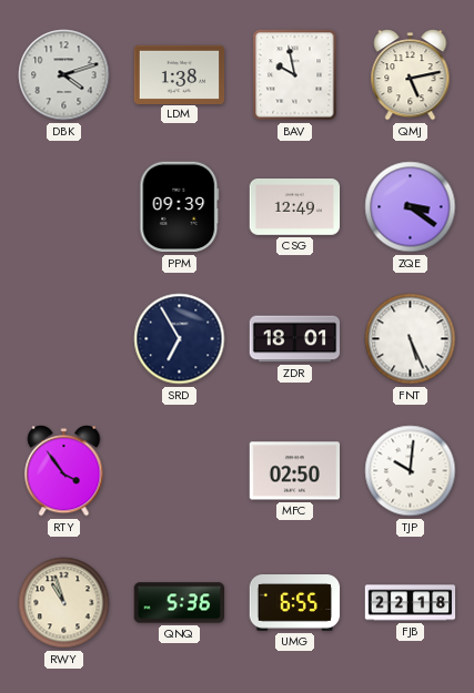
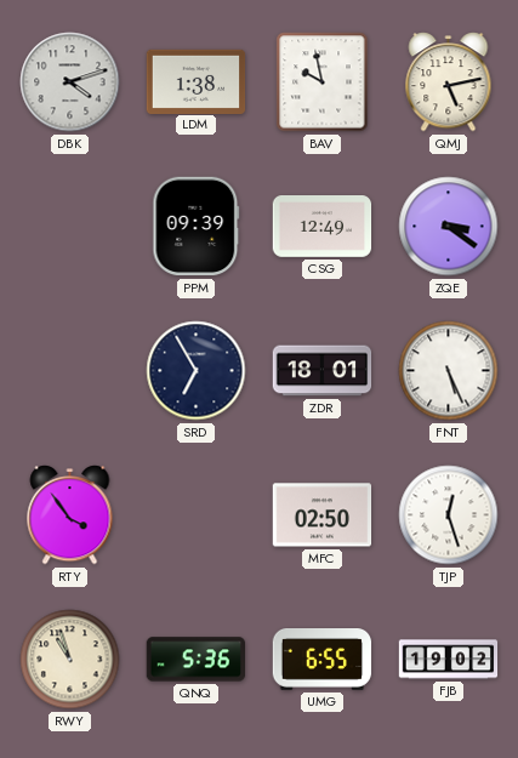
TJP: 10:01 -> 12:27
FJB: 22:18 -> 19:02
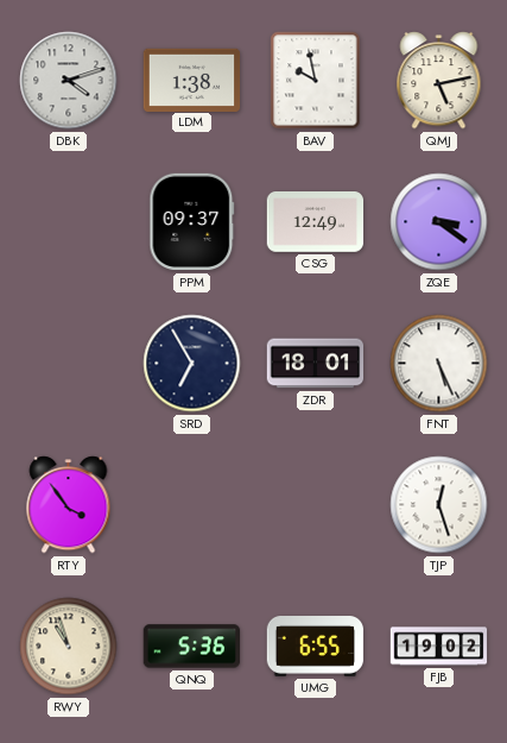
PPM: 09:39 -> 09:37
MFC: 02:50 -> none
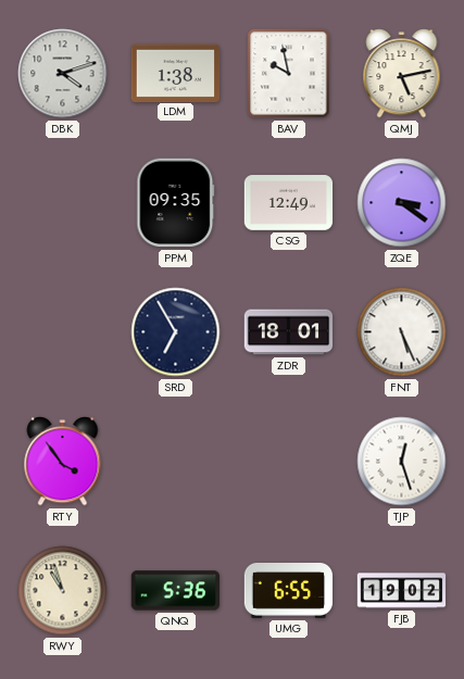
PPM: 09:37 -> 09:35
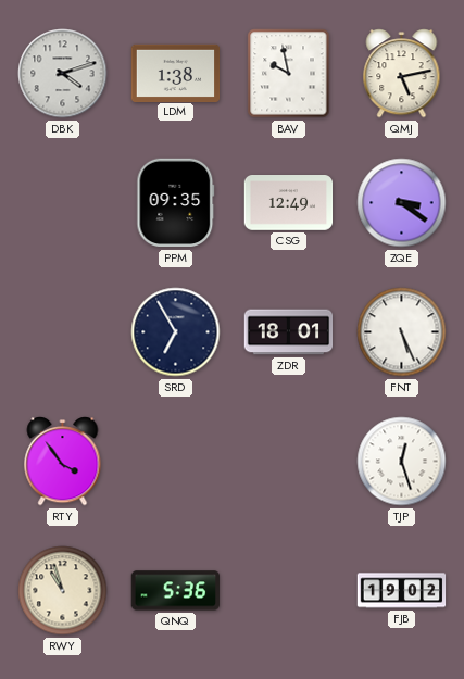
UMG: 6:55 -> none
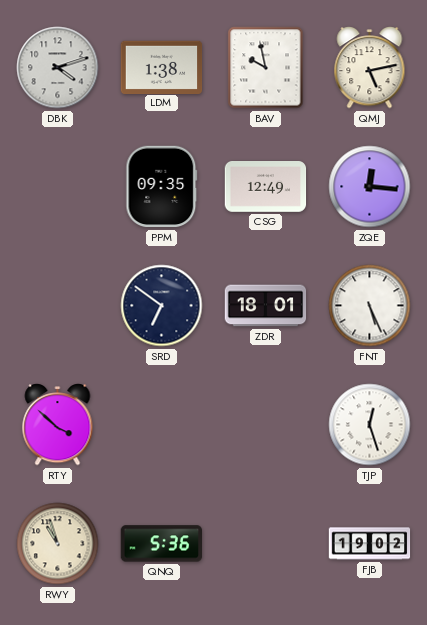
ZQE: 3:21 -> 12:16
SRD: 6:55 -> 6:51
RTY: 3:54 -> 3:52
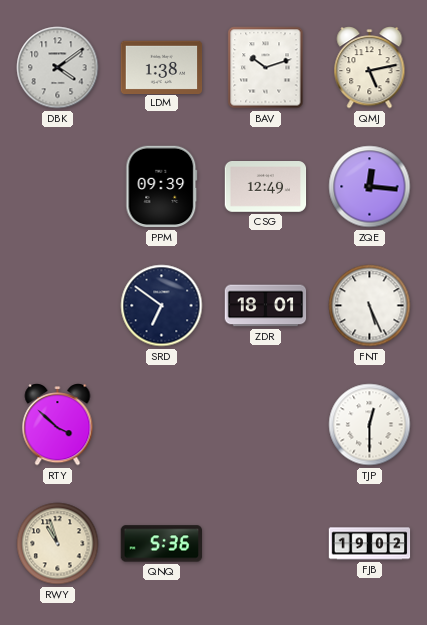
DBK: 4:12 -> 4:09
BAV: 9:58 -> 10:12
PPM: 09:35 -> 09:39
TJP: 12:27 -> 12:30
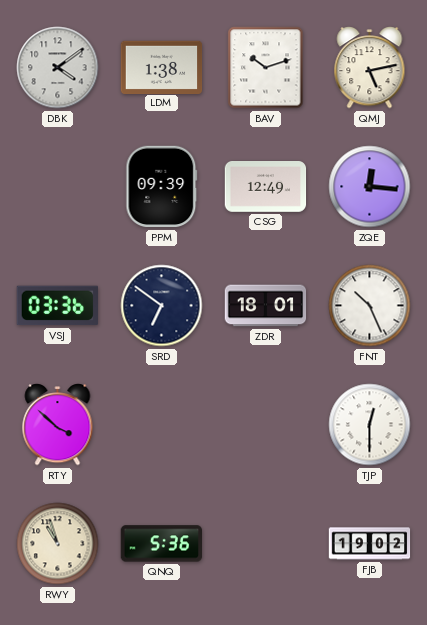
VSJ: none -> 03:36
FNT: 5:26 -> 10:26
